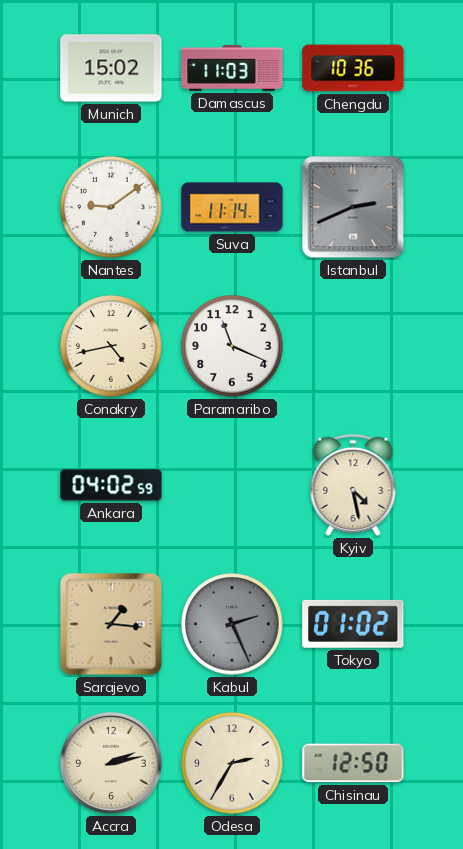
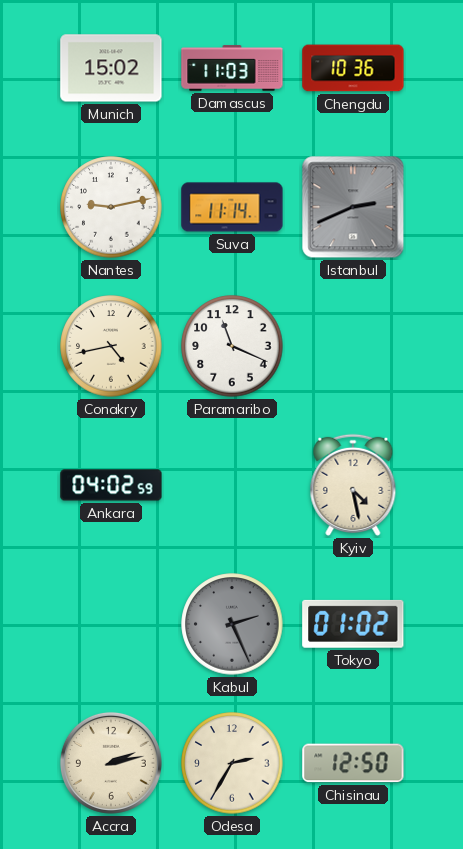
Nantes: 9:09 -> 9:13
Sarajevo: 1:16 -> none
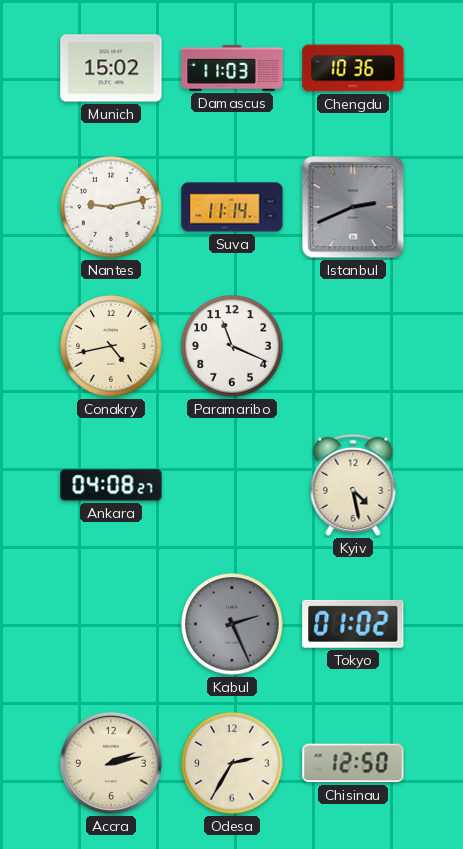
Ankara: 04:02 -> 04:08
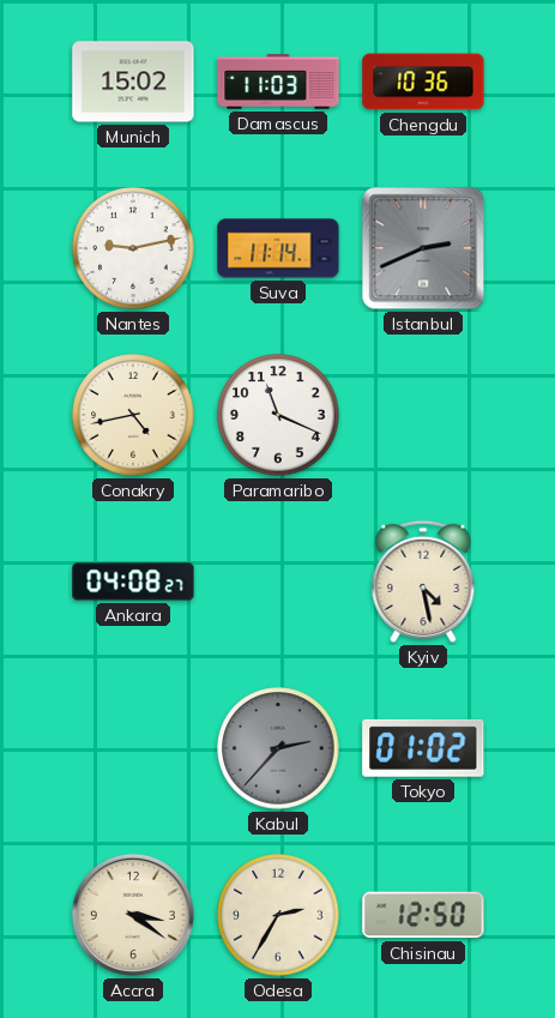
Kabul: 2:26 -> 2:37
Accra: 2:13 -> 3:21
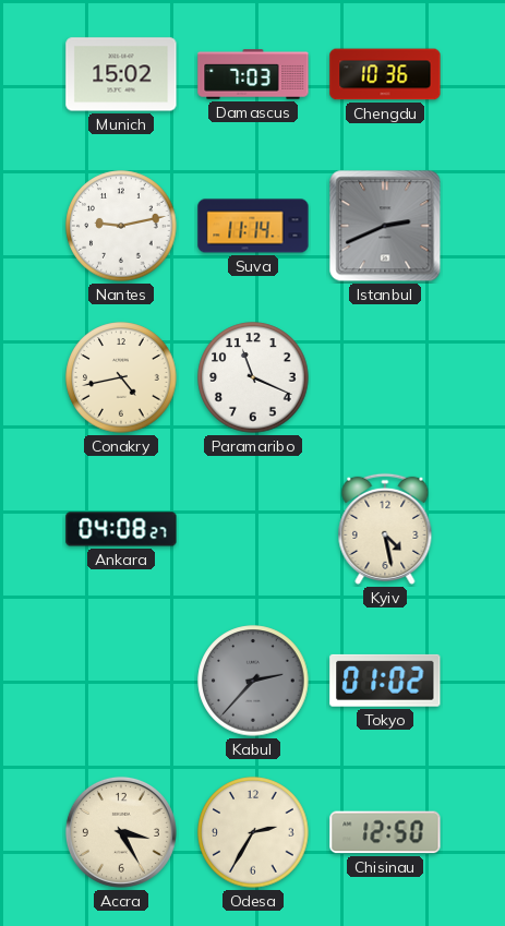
Damascus: 11:03 -> 7:03
Accra: 3:21 -> 3:25
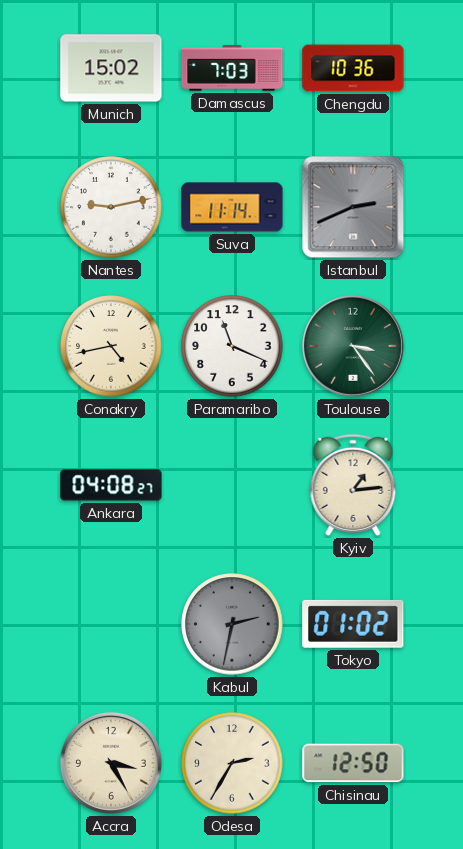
Toulouse: none -> 3:24
Kyiv: 4:28 -> 1:14
Kabul: 2:37 -> 2:32
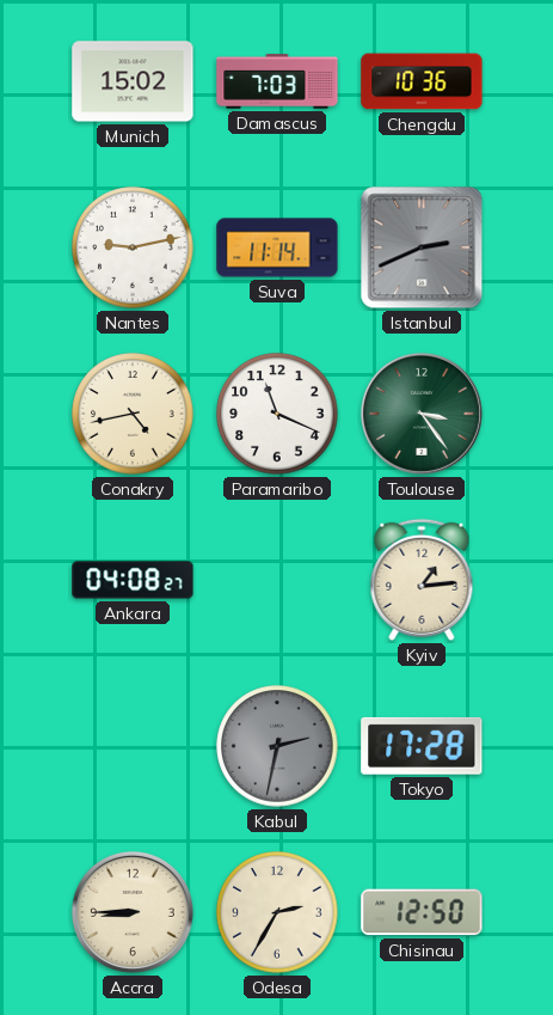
Tokyo: 01:02 -> 17:28
Accra: 3:25 -> 8:45
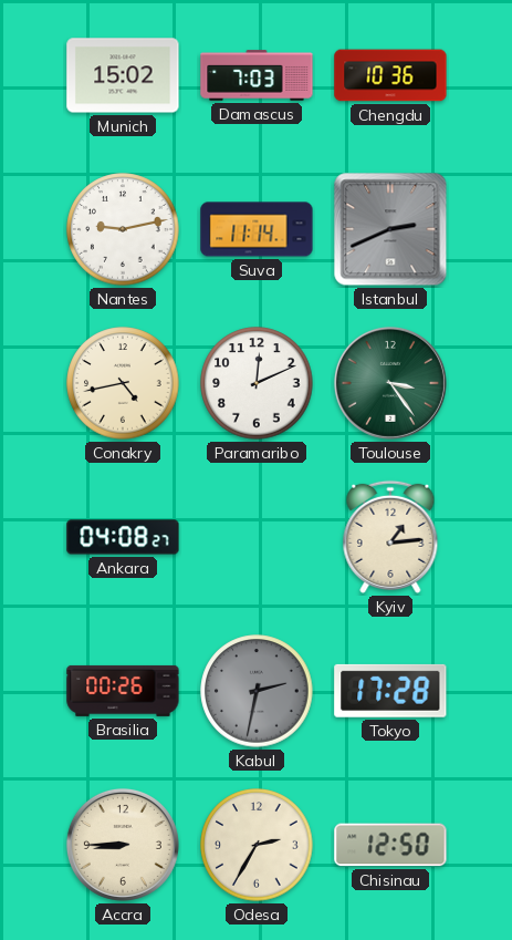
Paramaribo: 11:19 -> 12:11
Brasilia: none -> 00:26
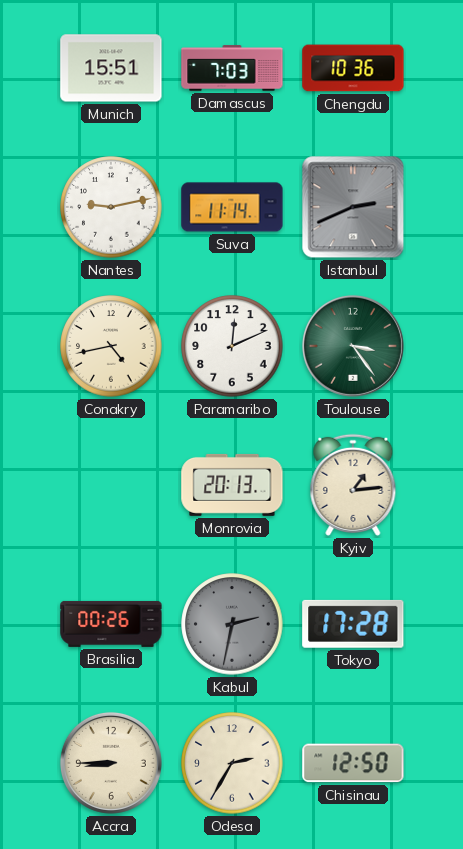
Munich: 15:02 -> 15:51
Ankara: 04:08 -> none
Monrovia: none -> 20:13
